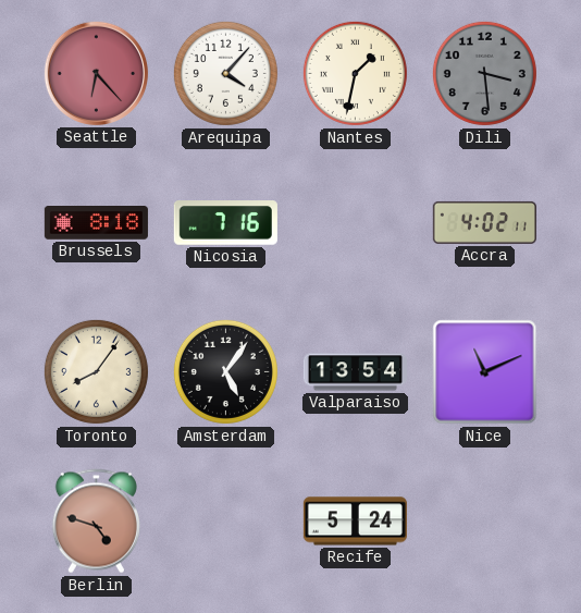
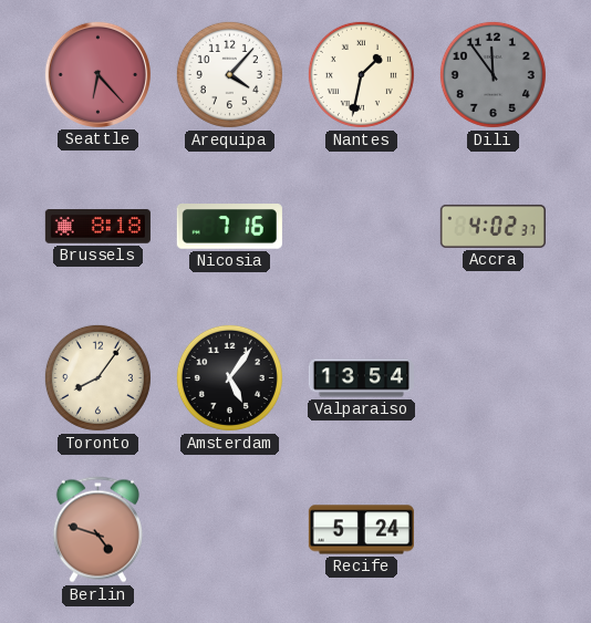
Dili: 3:29 -> 11:54
Accra: 4:02:11 -> 4:02:37
Nice: 11:11 -> none
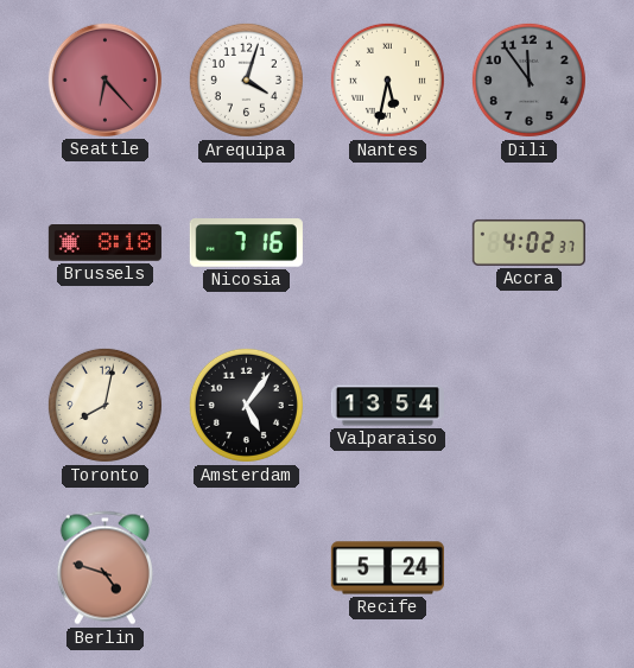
Arequipa: 4:07 -> 4:03
Nantes: 1:32 -> 5:32
Toronto: 8:06 -> 8:02
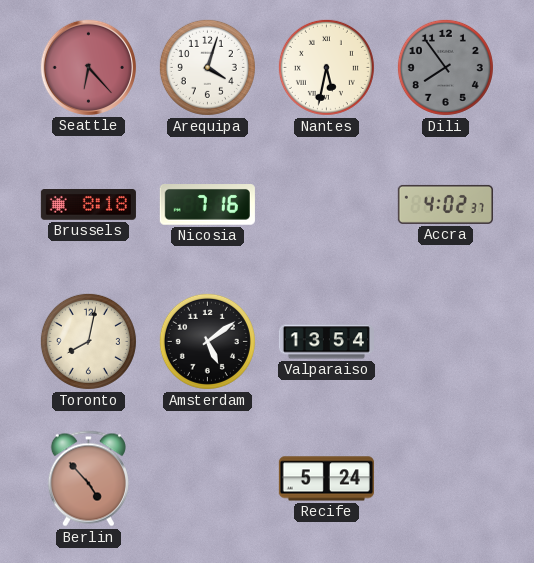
Dili: 11:54 -> 7:54
Amsterdam: 5:06 -> 5:09
Berlin: 4:48 -> 4:53
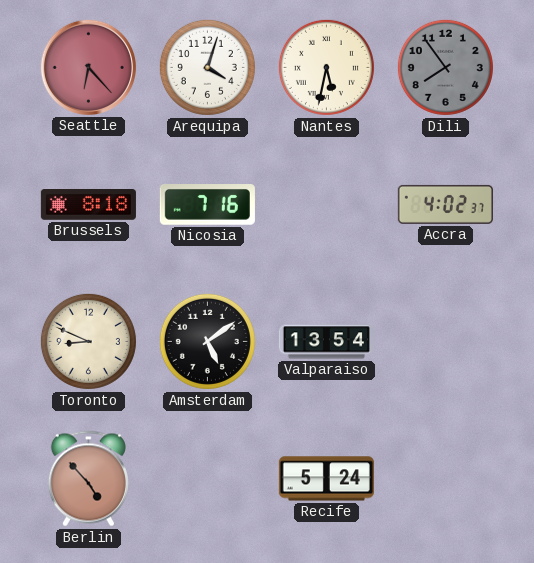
Toronto: 8:02 -> 8:49
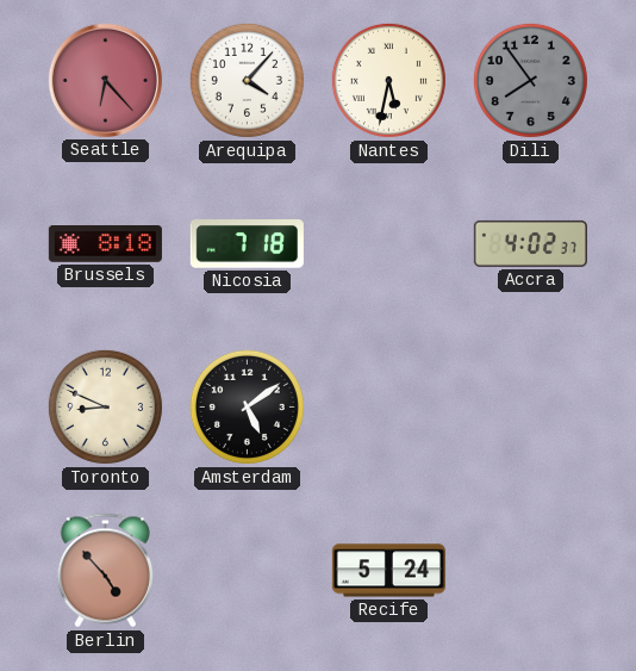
Arequipa: 4:03 -> 4:07
Nicosia: 7:16 -> 7:18
Valparaiso: 13:54 -> none
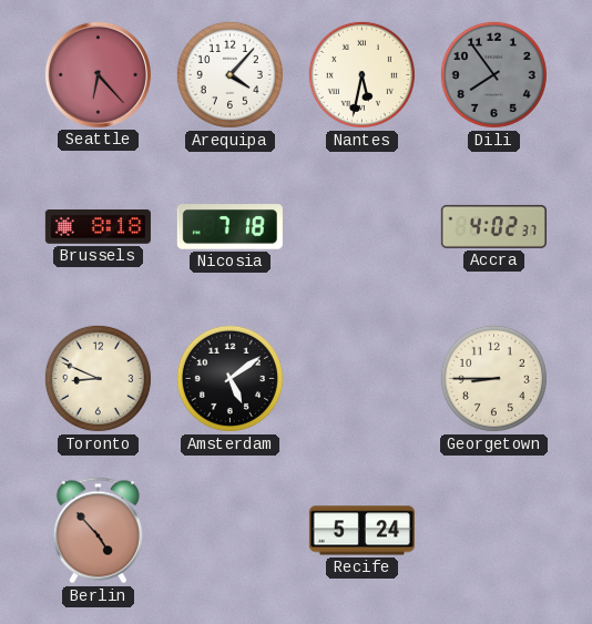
Georgetown: none -> 8:45
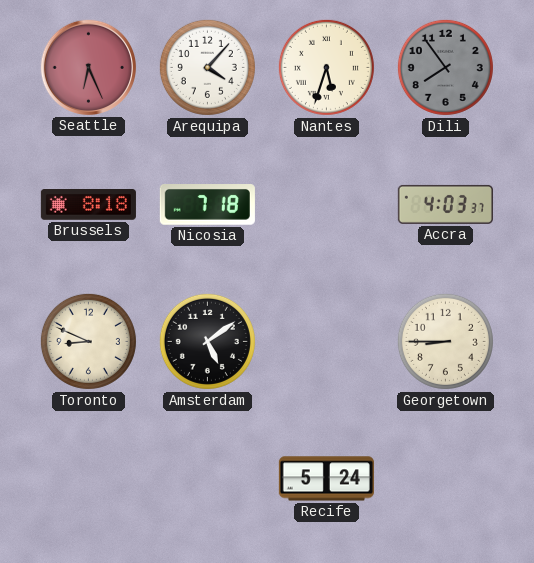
Seattle: 6:23 -> 6:26
Nantes: 5:32 -> 5:33
Accra: 4:02 -> 4:03
Berlin: 4:53 -> none
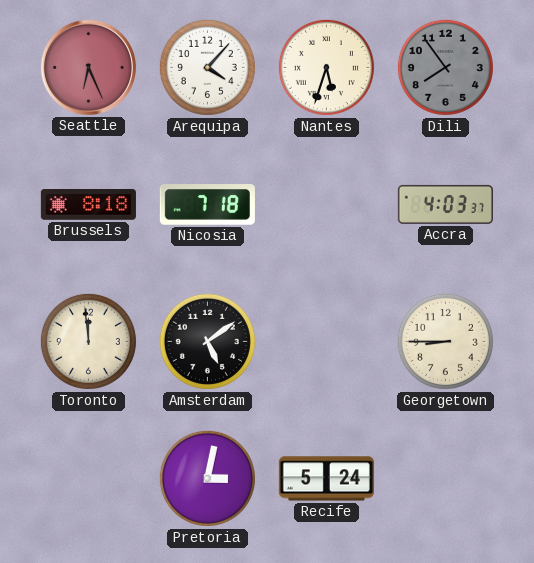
Toronto: 8:49 -> 11:59
Pretoria: none -> 3:02
